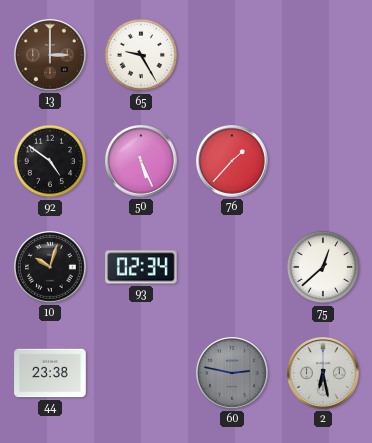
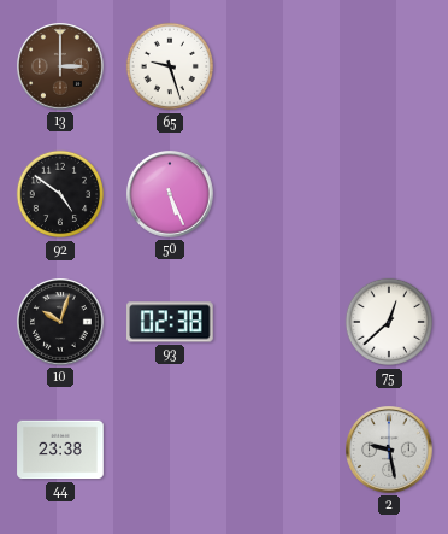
65: 9:25 -> 9:27
76: 1:37 -> none
93: 02:34 -> 02:38
60: 2:47 -> none
2: 6:28 -> 9:28
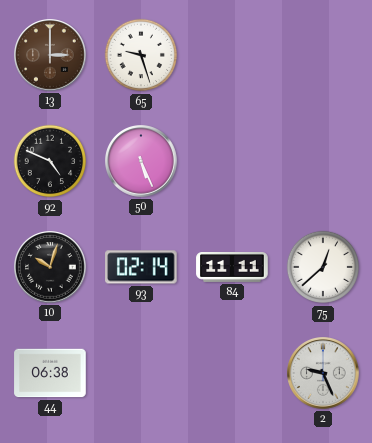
92: 4:51 -> 4:49
93: 02:38 -> 02:14
84: none -> 11:11
44: 23:38 -> 06:38
2: 9:28 -> 9:26
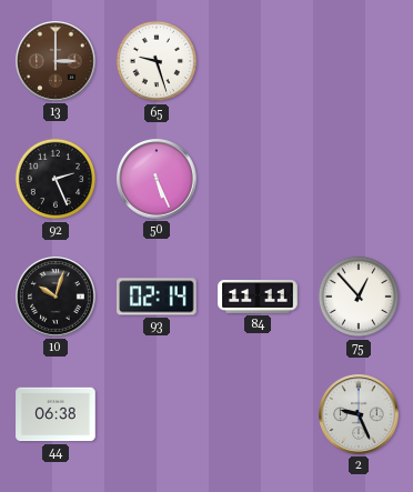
92: 4:49 -> 2:26
75: 12:38 -> 12:53
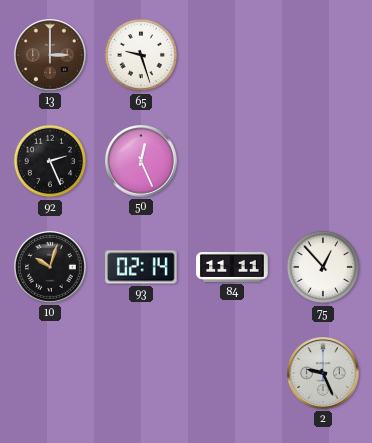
50: 5:26 -> 12:26
44: 06:38 -> none
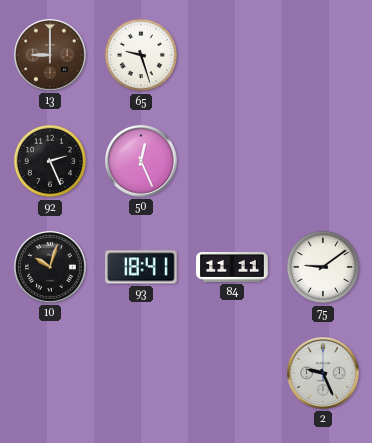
13: 3:00 -> 9:00
93: 02:14 -> 18:41
75: 12:53 -> 9:09
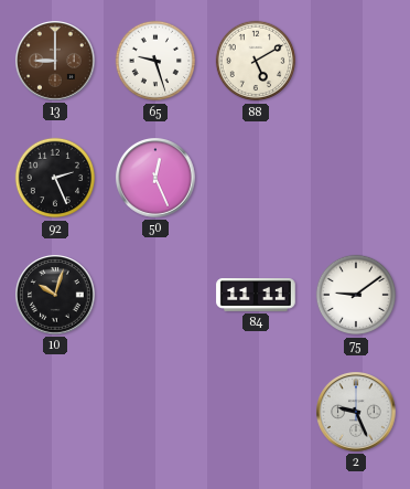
88: none -> 5:10
93: 18:41 -> none
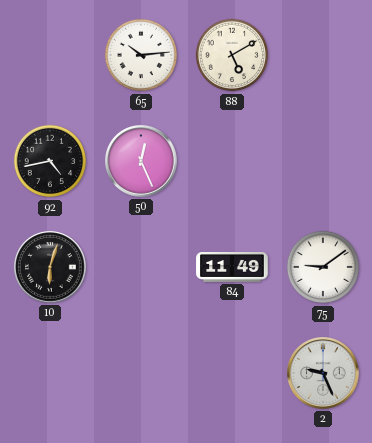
13: 9:00 -> none
65: 9:27 -> 10:14
92: 2:26 -> 4:43
10: 10:03 -> 6:03
84: 11:11 -> 11:49
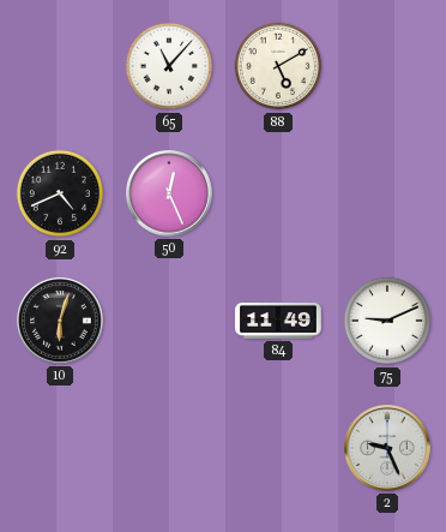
65: 10:14 -> 11:07
92: 4:43 -> 4:41
75: 9:09 -> 9:11
